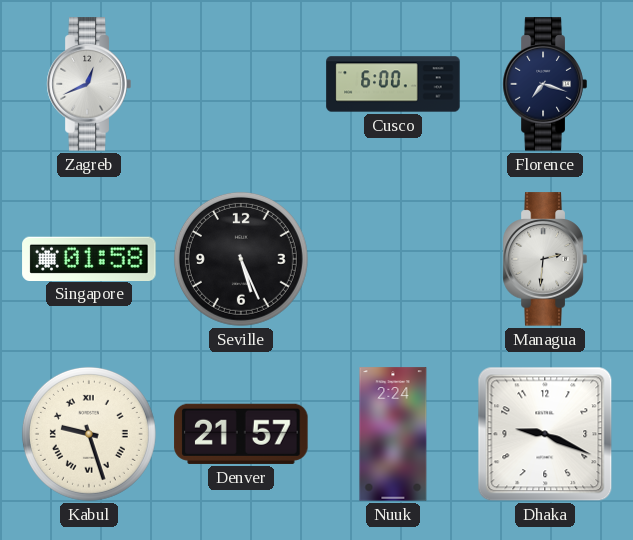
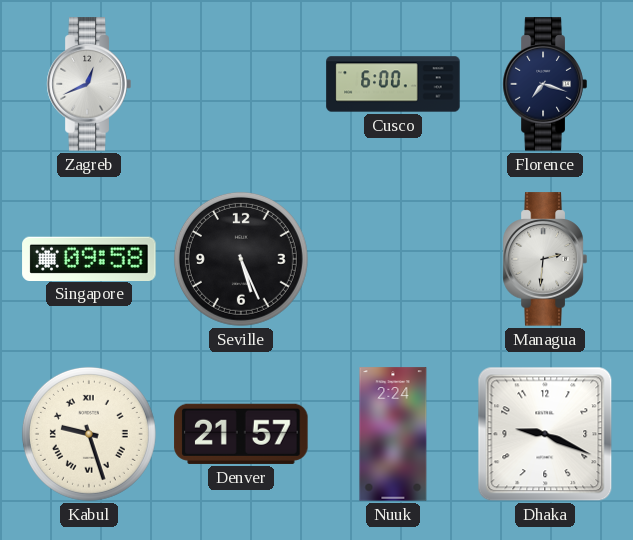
Singapore: 01:58 -> 09:58
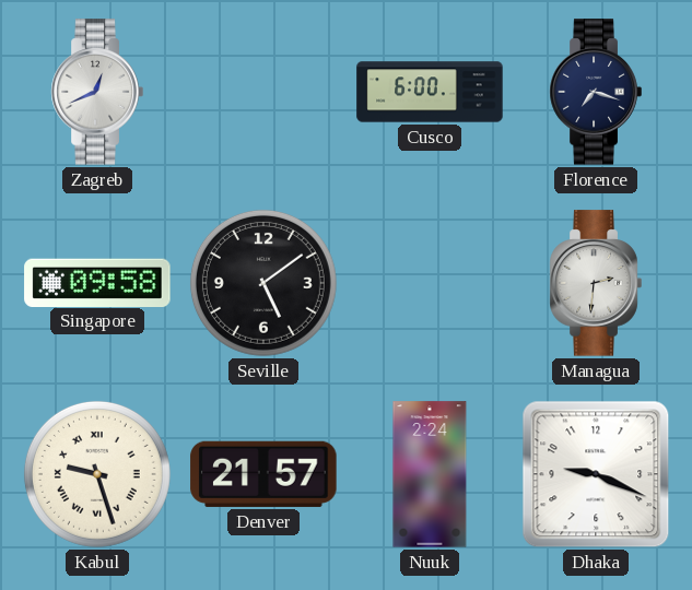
Seville: 5:26 -> 5:09
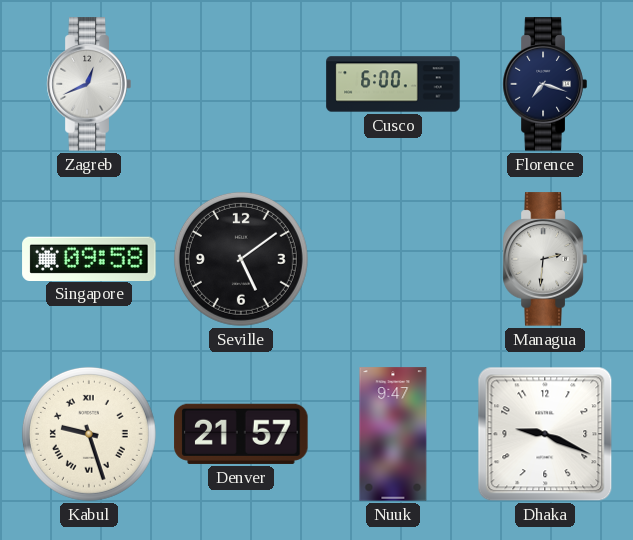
Nuuk: 2:24 -> 9:47
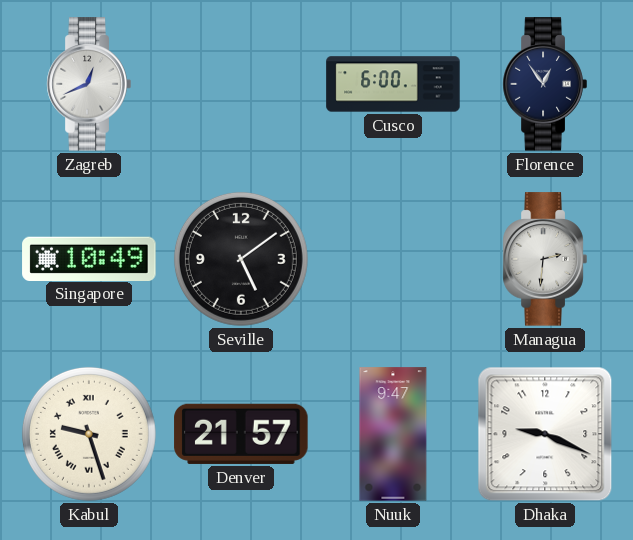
Florence: 7:18 -> 12:54
Singapore: 09:58 -> 10:49
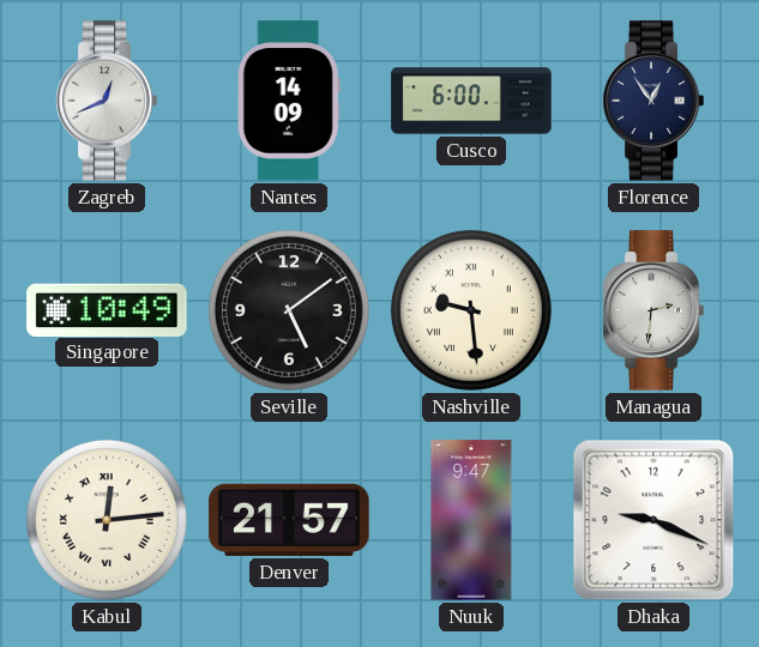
Nantes: none -> 14:09
Nashville: none -> 9:29
Kabul: 9:27 -> 12:14
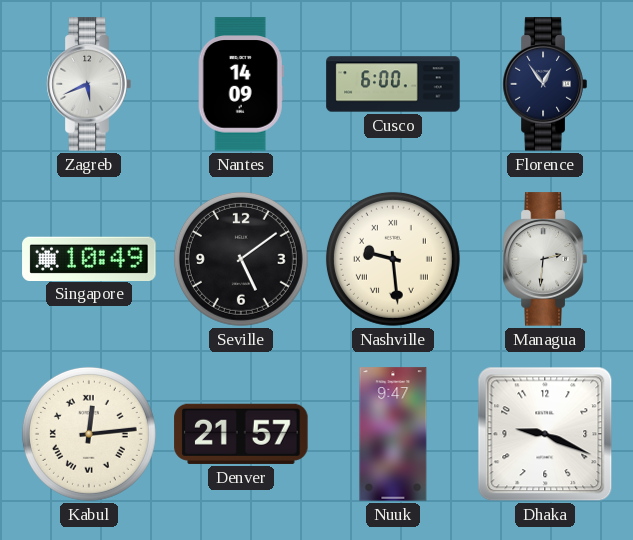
Zagreb: 12:41 -> 5:41
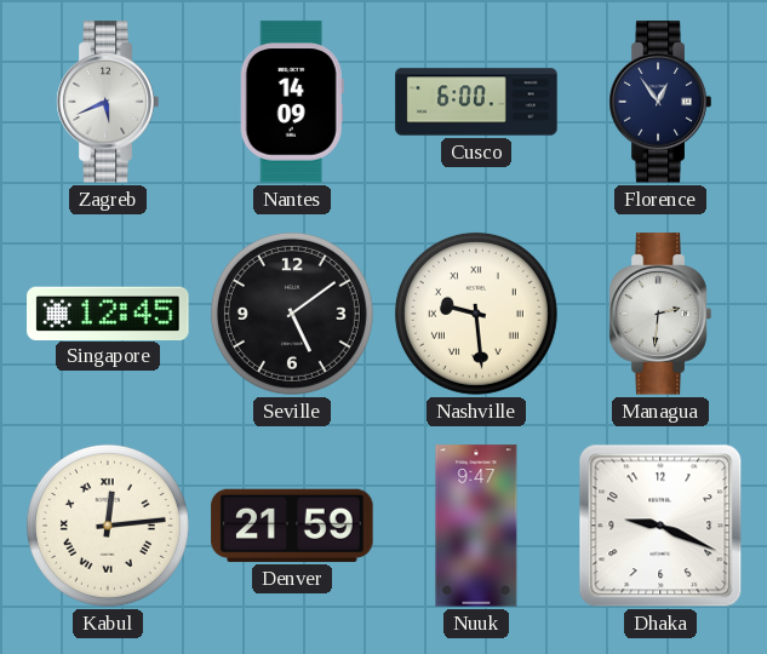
Singapore: 10:49 -> 12:45
Denver: 21:57 -> 21:59
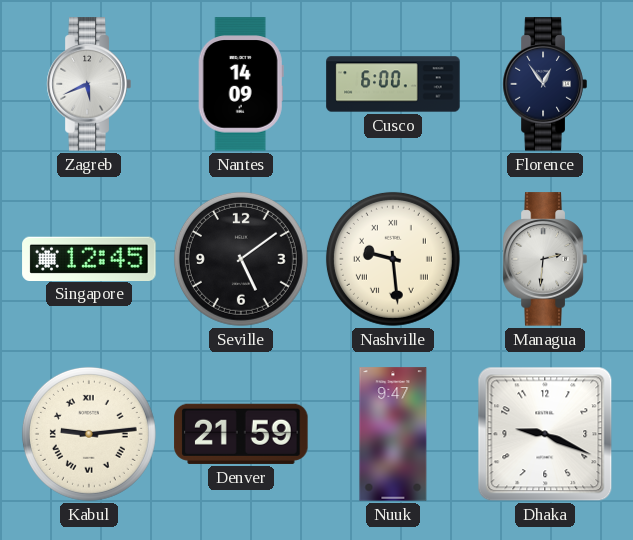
Kabul: 12:14 -> 9:14
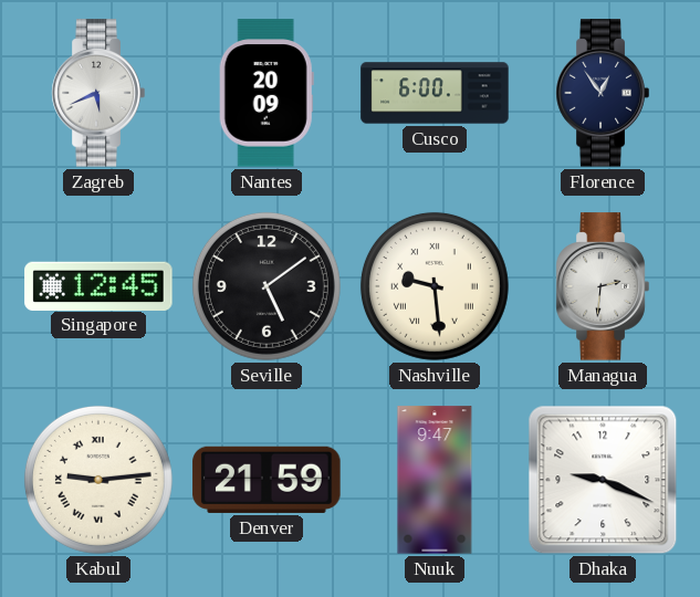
Nantes: 14:09 -> 20:09
